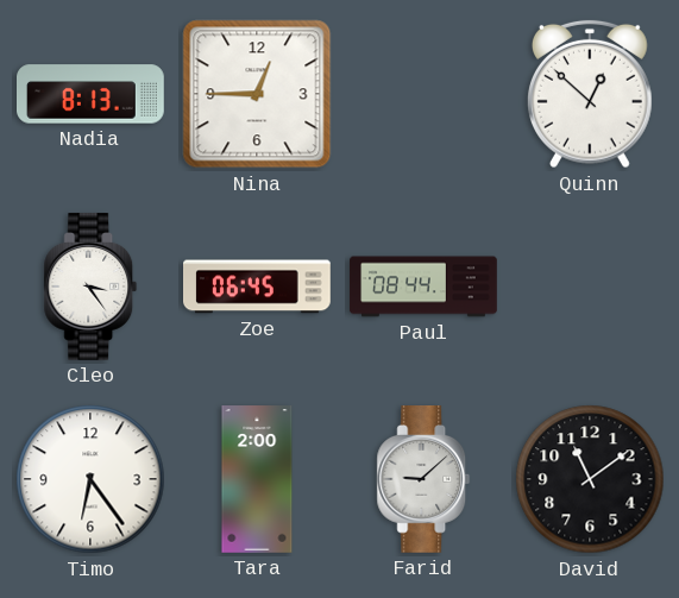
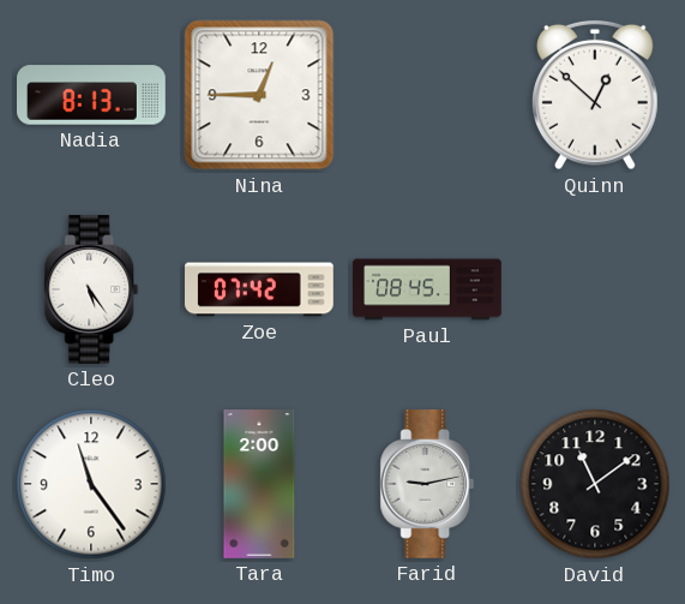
Cleo: 3:24 -> 5:24
Zoe: 06:45 -> 07:42
Paul: 08:44 -> 08:45
Timo: 6:24 -> 11:24
Farid: 9:08 -> 9:13
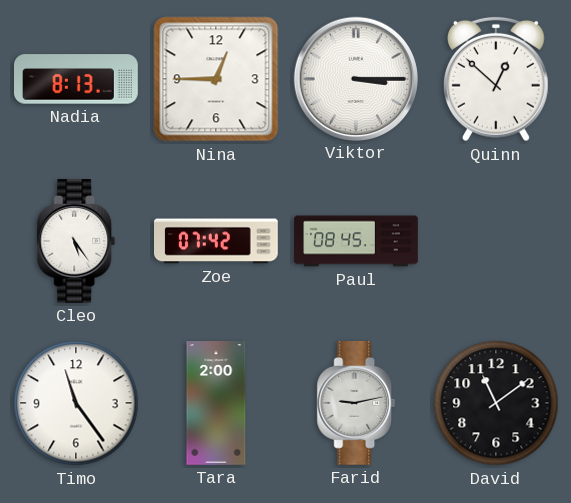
Viktor: none -> 3:15
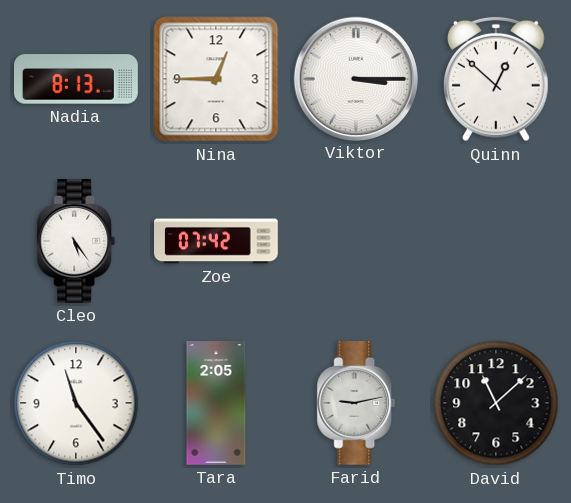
Paul: 08:45 -> none
Tara: 2:00 -> 2:05
David: 11:09 -> 11:08
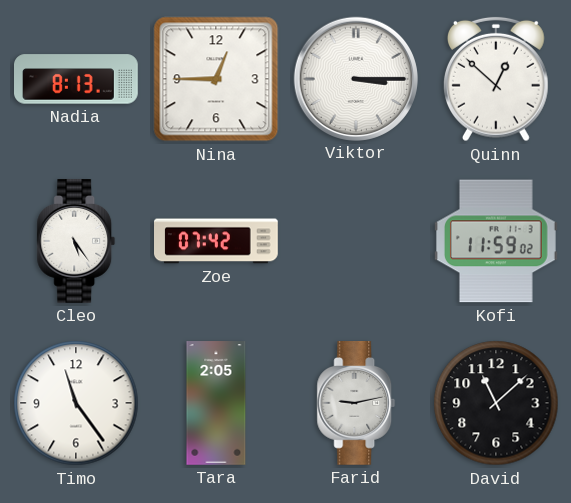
Kofi: none -> 11:59
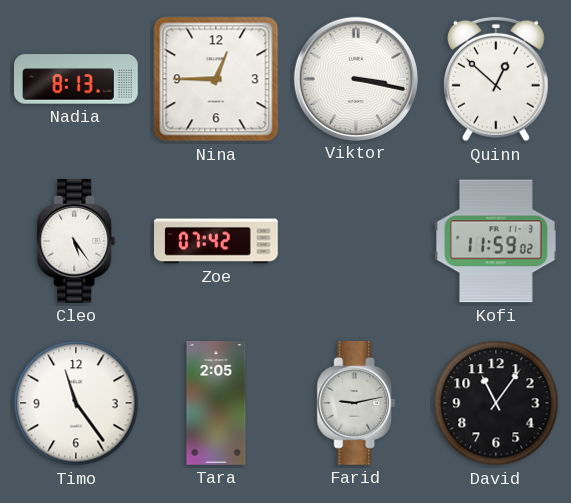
Viktor: 3:15 -> 3:17
David: 11:08 -> 11:06
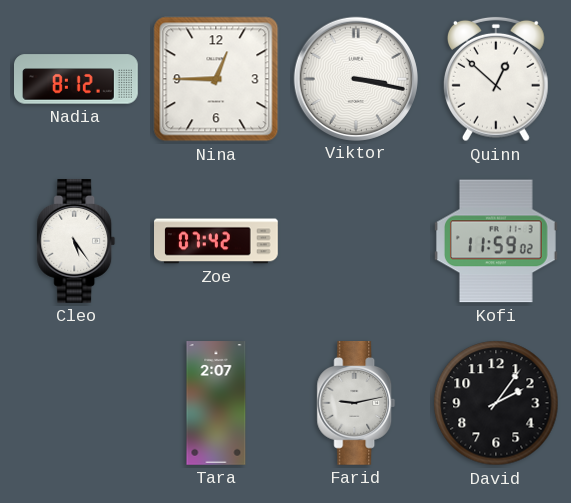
Nadia: 8:13 -> 8:12
Timo: 11:24 -> none
Tara: 2:05 -> 2:07
David: 11:06 -> 2:06
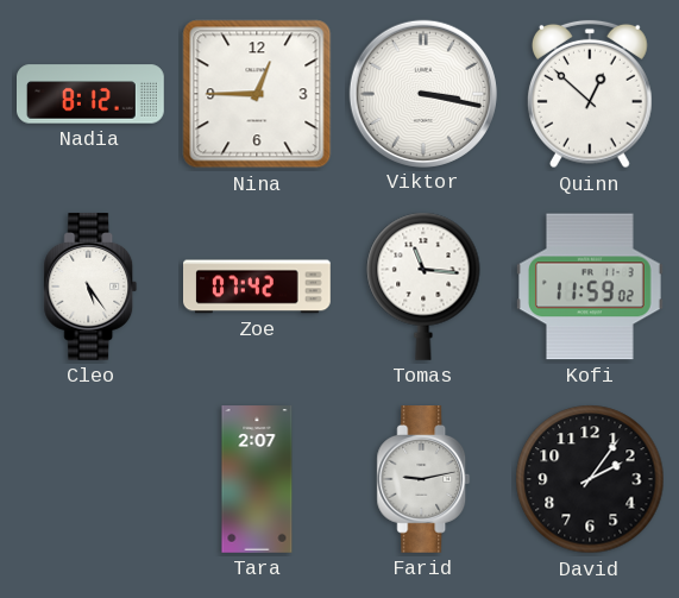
Tomas: none -> 11:16
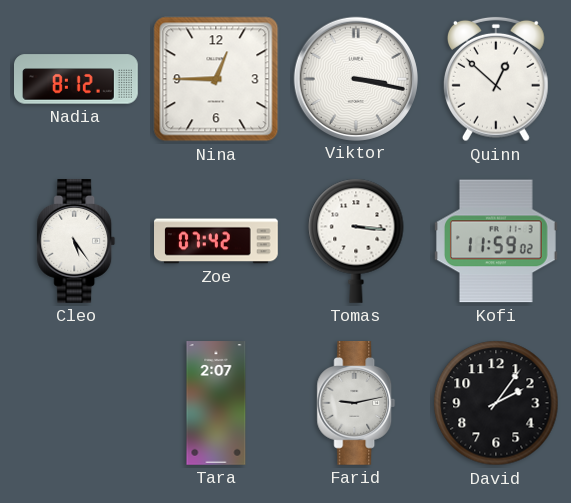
Tomas: 11:16 -> 3:16
